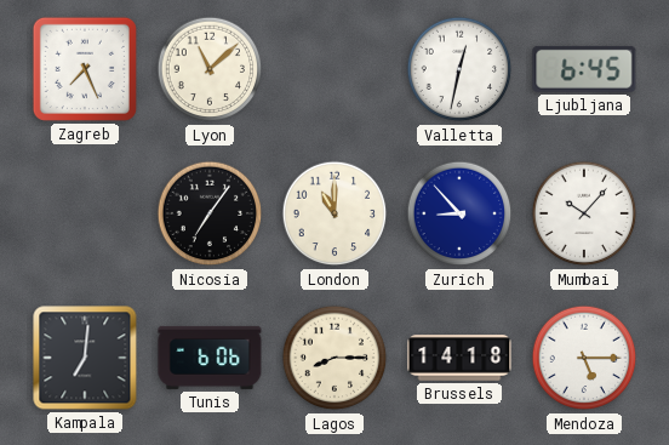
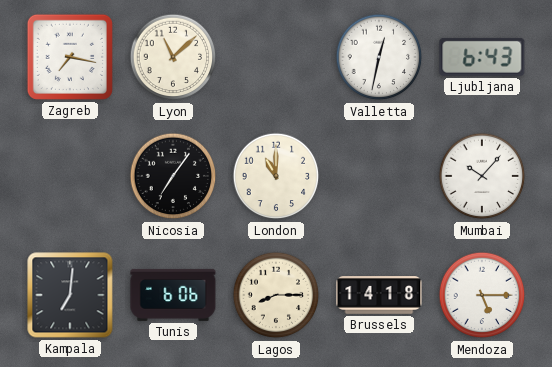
Zagreb: 7:26 -> 7:17
Ljubljana: 6:45 -> 6:43
Zurich: 8:53 -> none
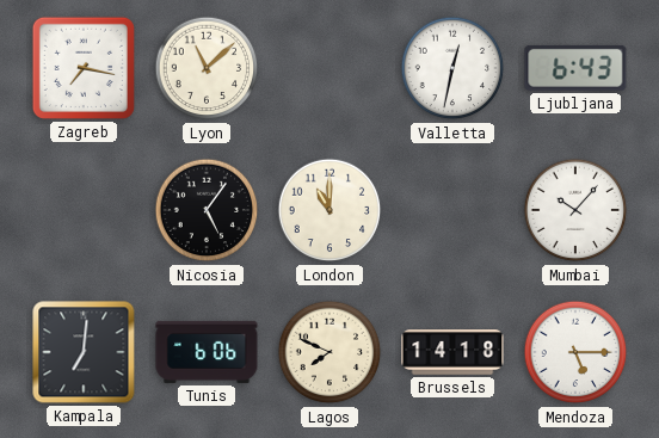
Nicosia: 7:06 -> 5:06
Lagos: 8:15 -> 7:49
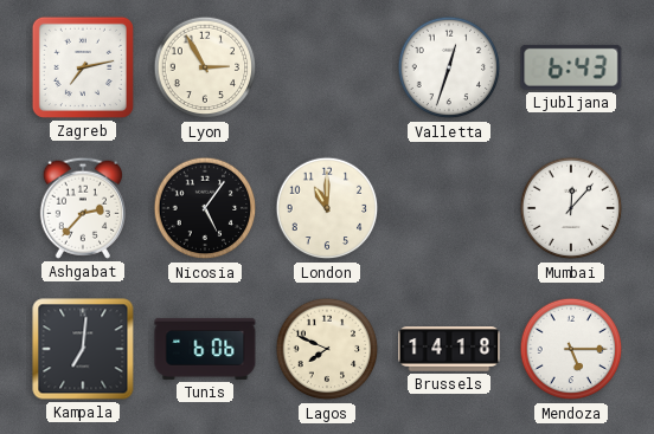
Zagreb: 7:17 -> 7:13
Lyon: 11:08 -> 2:55
Valletta: 12:32 -> 12:33
Ashgabat: none -> 2:37
Mumbai: 10:07 -> 12:07
